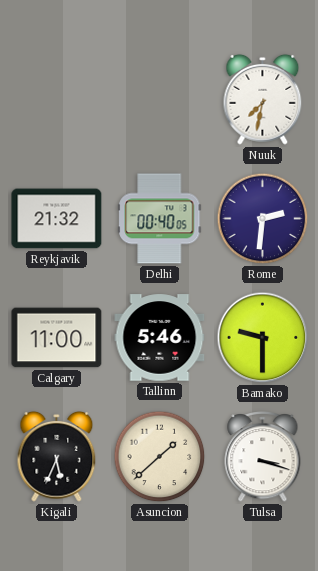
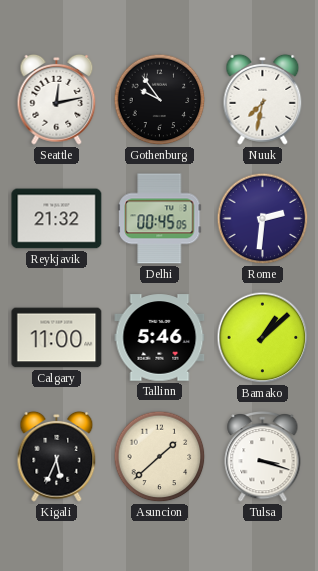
Seattle: none -> 12:13
Gothenburg: none -> 9:54
Delhi: 00:40 -> 00:45
Bamako: 9:30 -> 1:08
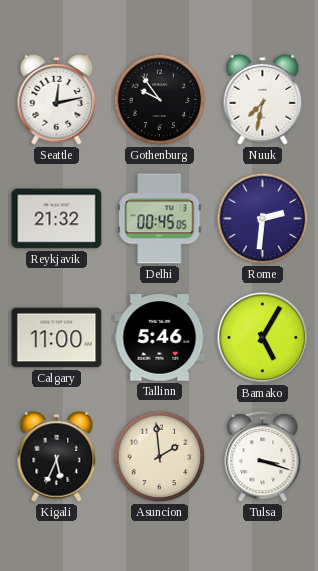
Bamako: 1:08 -> 5:05
Asuncion: 1:38 -> 1:59
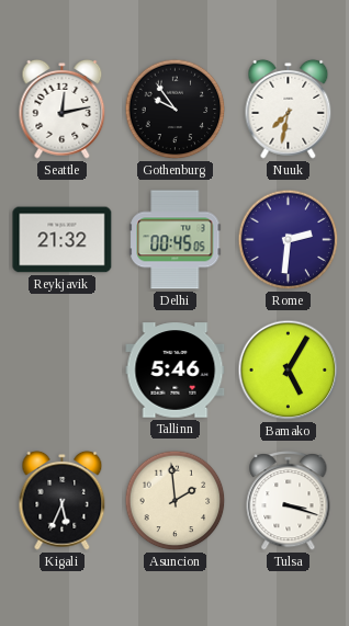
Calgary: 11:00 -> none
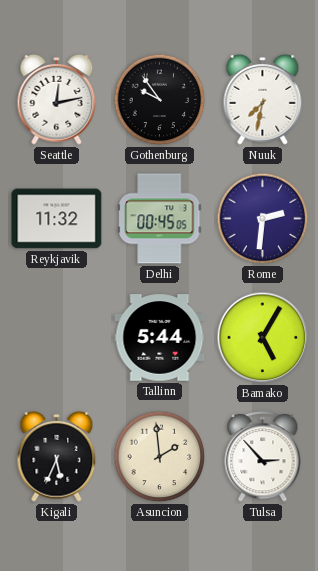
Reykjavik: 21:32 -> 11:32
Tallinn: 5:46 -> 5:44
Tulsa: 3:18 -> 2:53
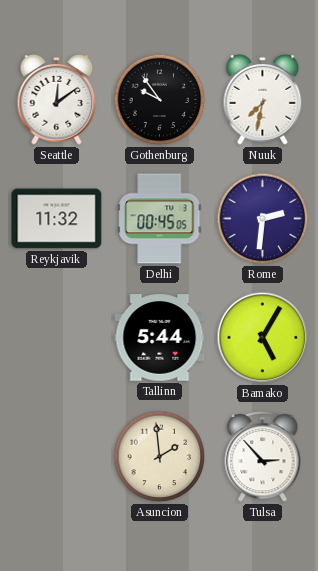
Seattle: 12:13 -> 12:09
Kigali: 5:34 -> none
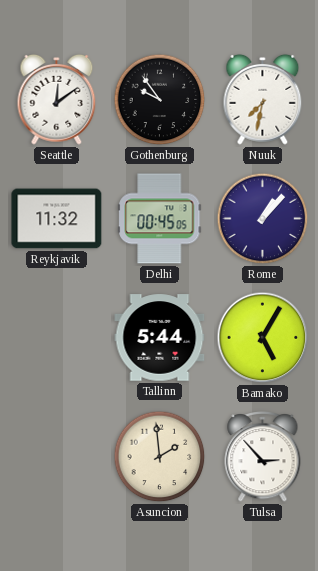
Rome: 2:31 -> 1:07
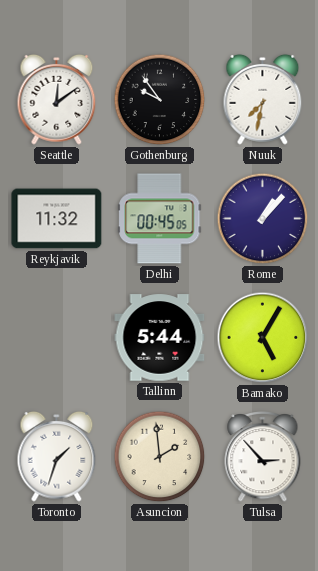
Toronto: none -> 1:33
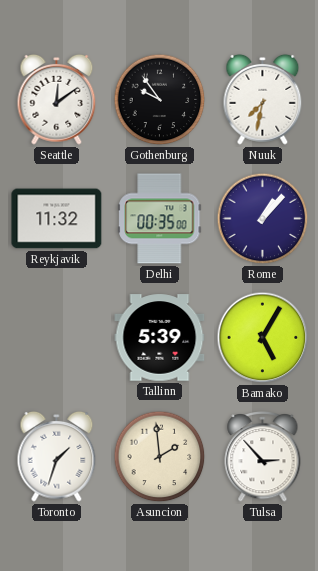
Delhi: 00:45 -> 00:35
Tallinn: 5:44 -> 5:39
